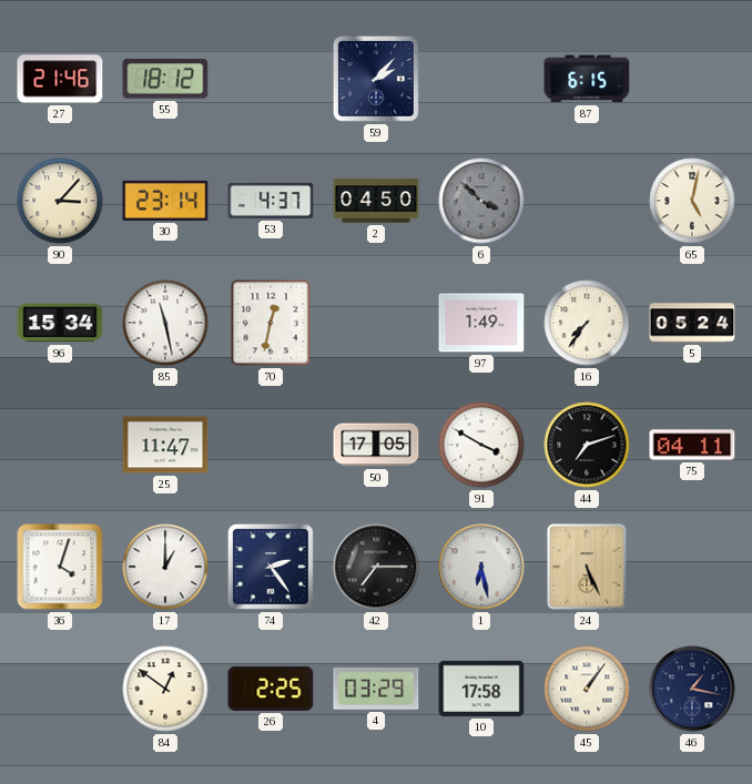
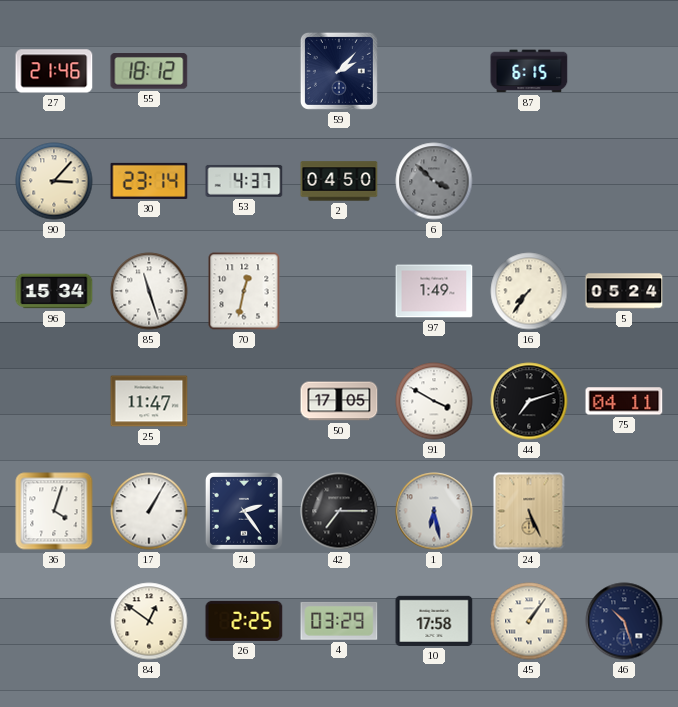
65: 5:02 -> none
85: 11:28 -> 11:27
17: 1:00 -> 1:05
46: 1:17 -> 10:27
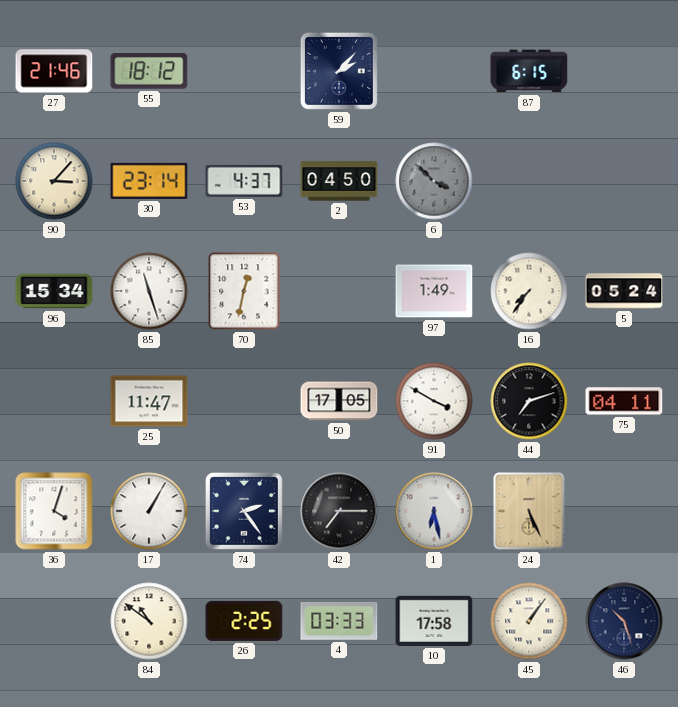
84: 12:51 -> 10:51
4: 03:29 -> 03:33
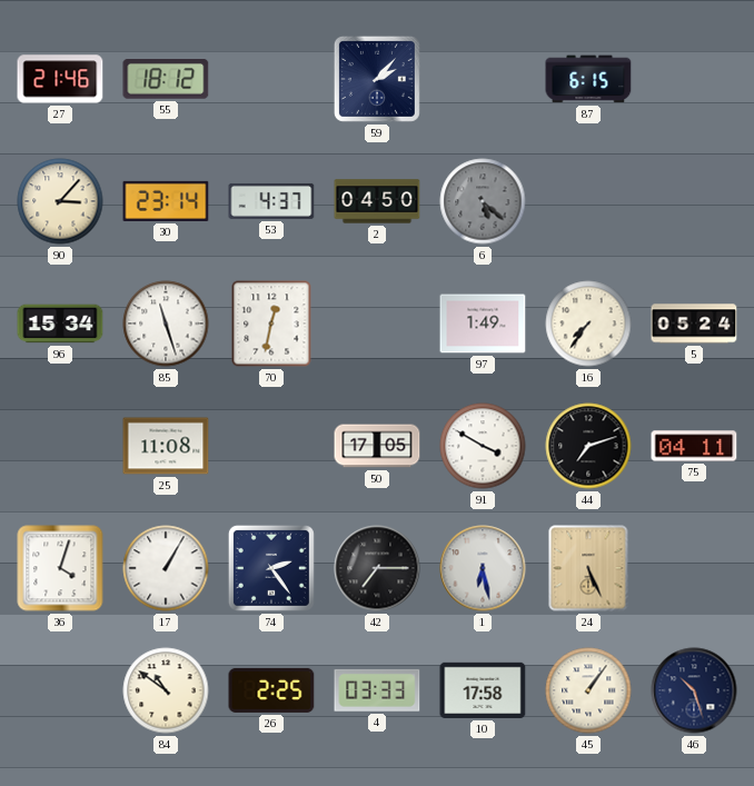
6: 3:52 -> 5:22
25: 11:47 -> 11:08
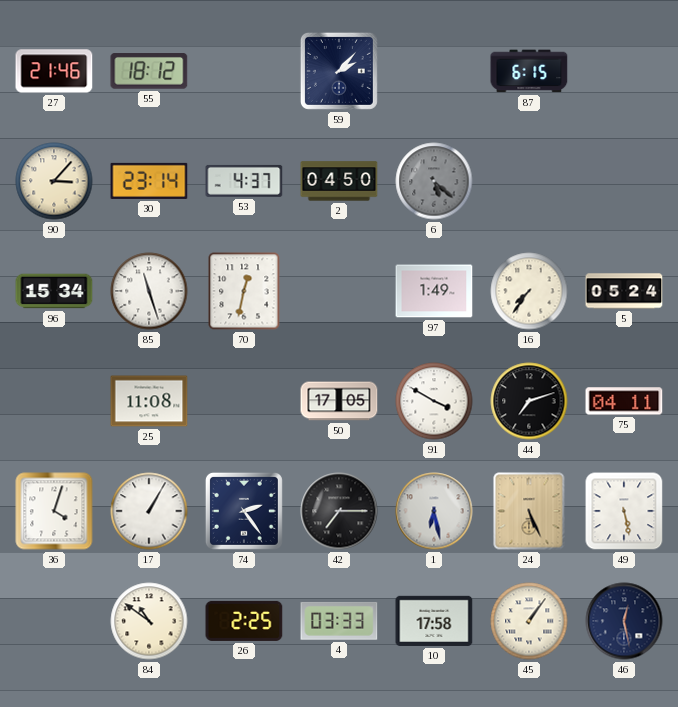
49: none -> 5:28
46: 10:27 -> 12:28
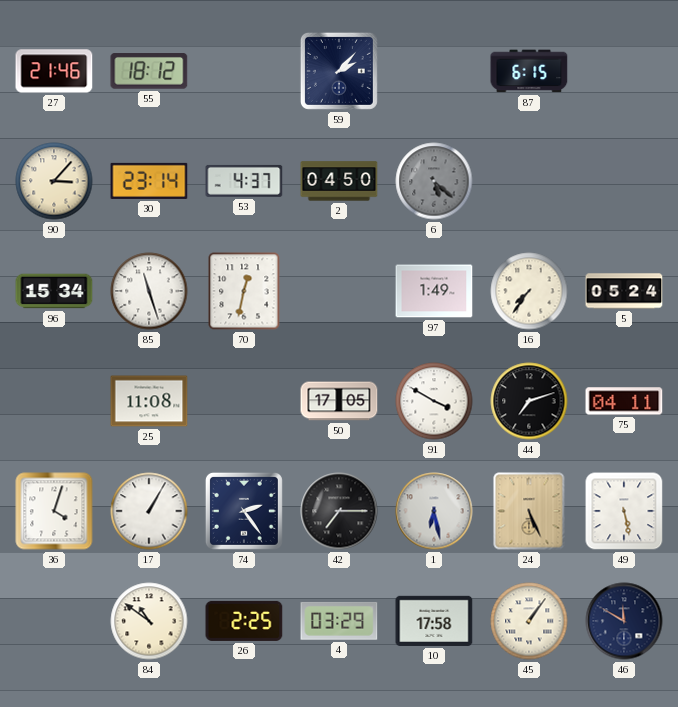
4: 03:33 -> 03:29
46: 12:28 -> 11:50
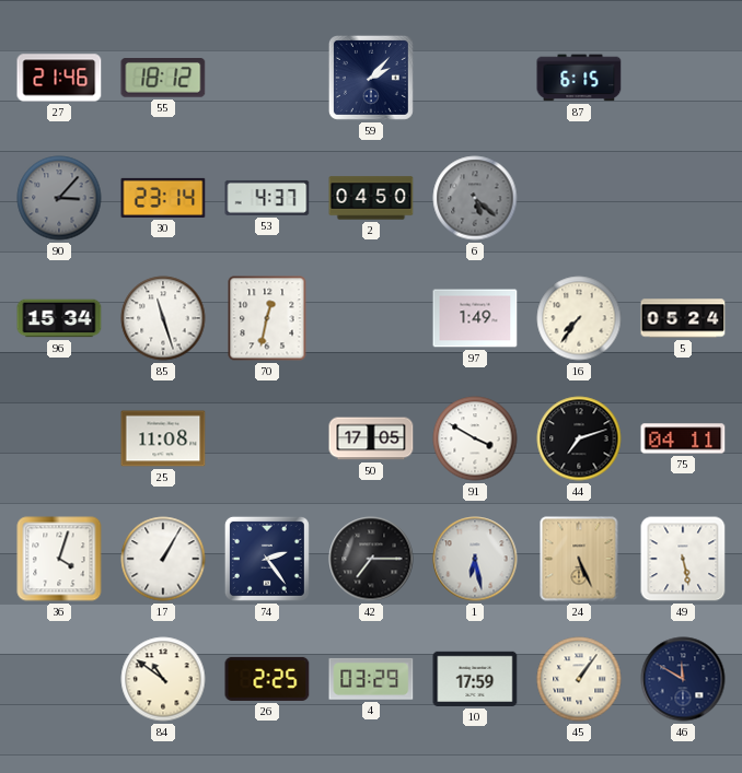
90 dial: cream -> grey
10: 17:58 -> 17:59
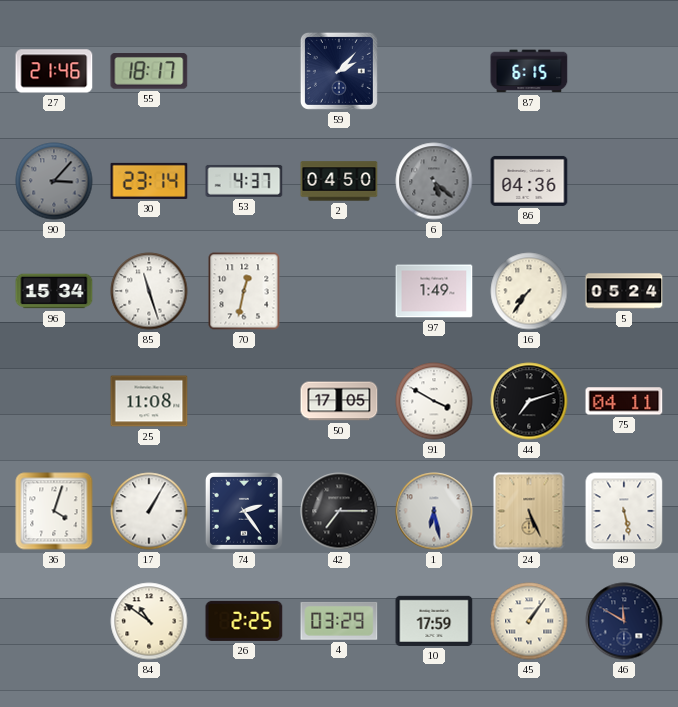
55: 18:12 -> 18:17
86: none -> 04:36
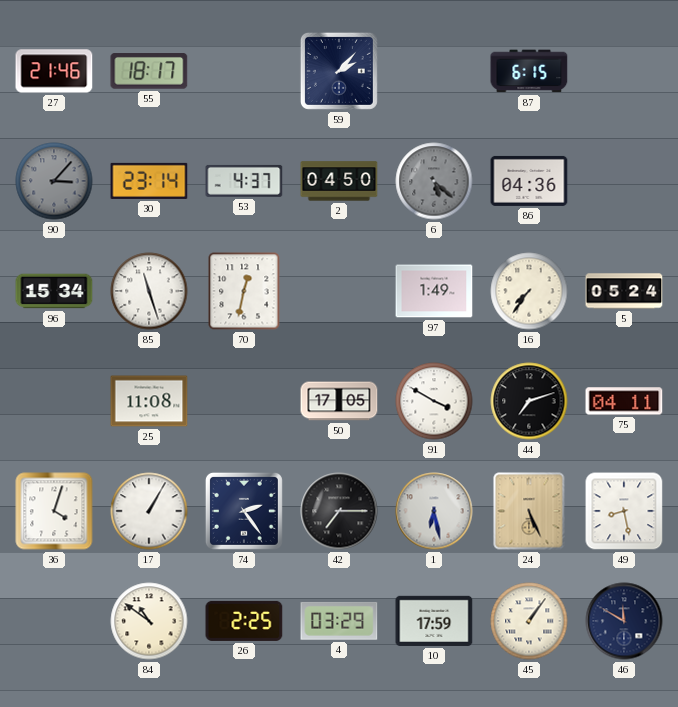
49: 5:28 -> 8:28
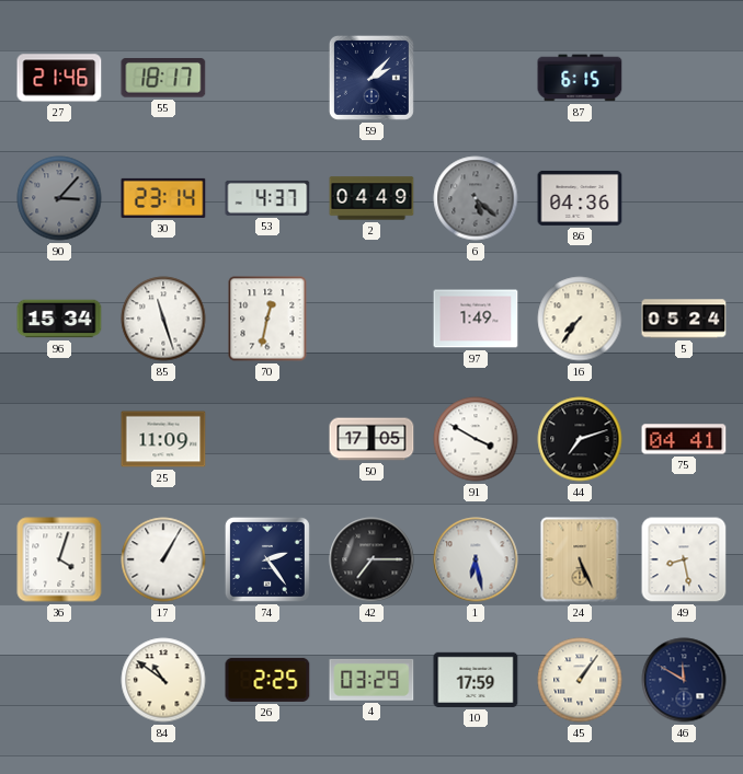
2: 04:50 -> 04:49
25: 11:08 -> 11:09
75: 04:11 -> 04:41
